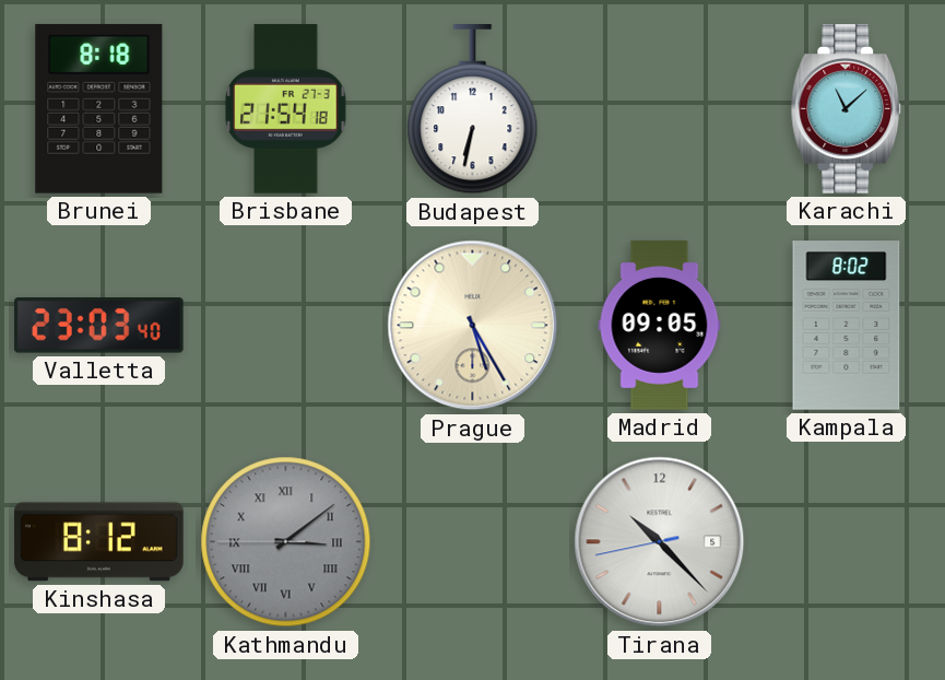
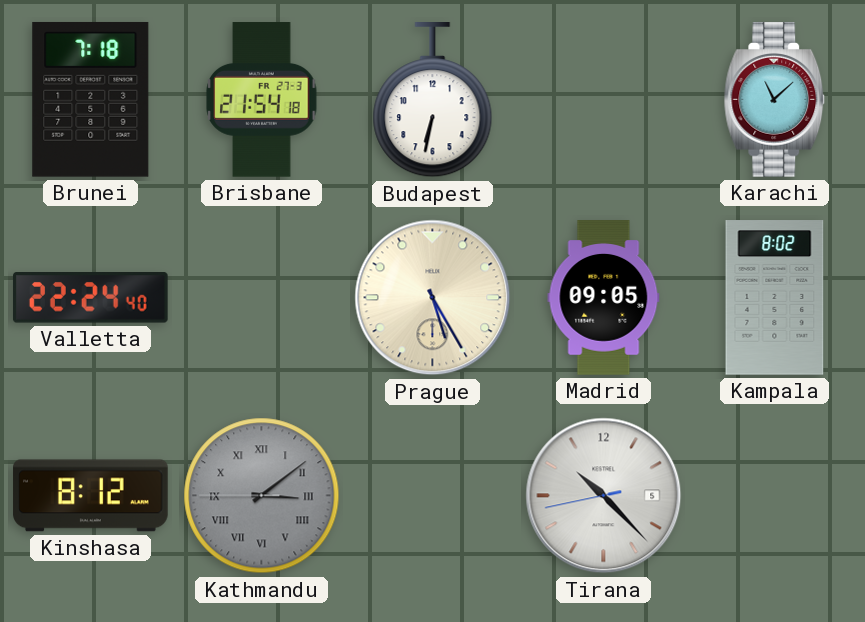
Brunei: 8:18 -> 7:18
Valletta: 23:03 -> 22:24
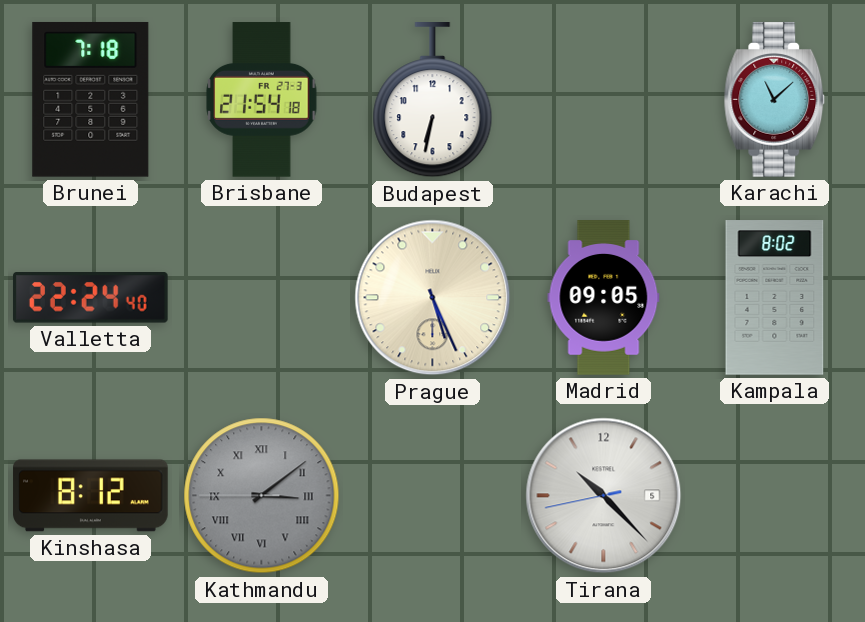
Prague: 5:25 -> 5:26
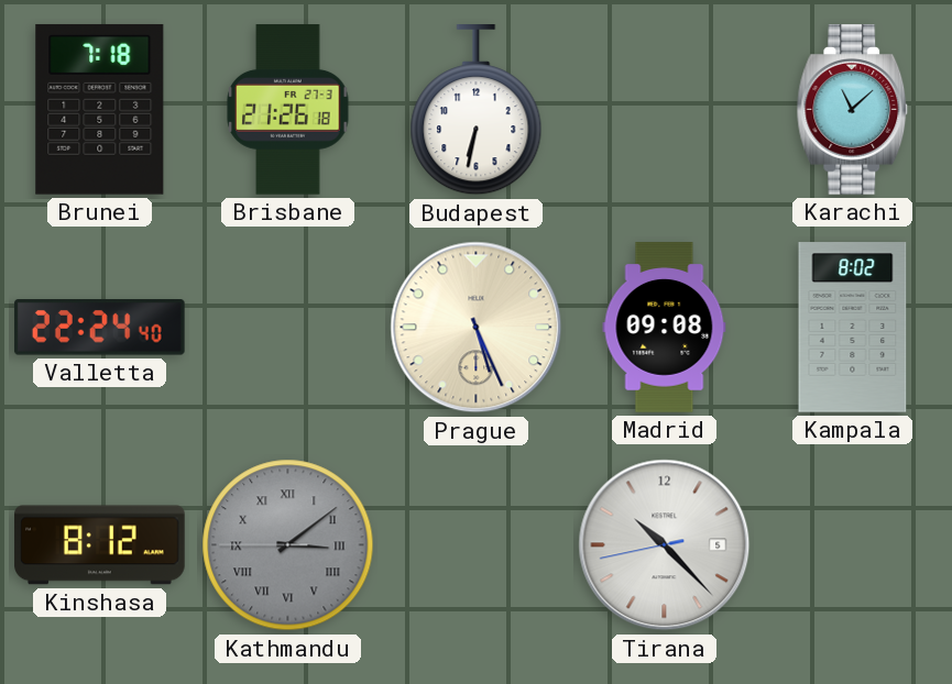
Brisbane: 21:54 -> 21:26
Madrid: 09:05 -> 09:08
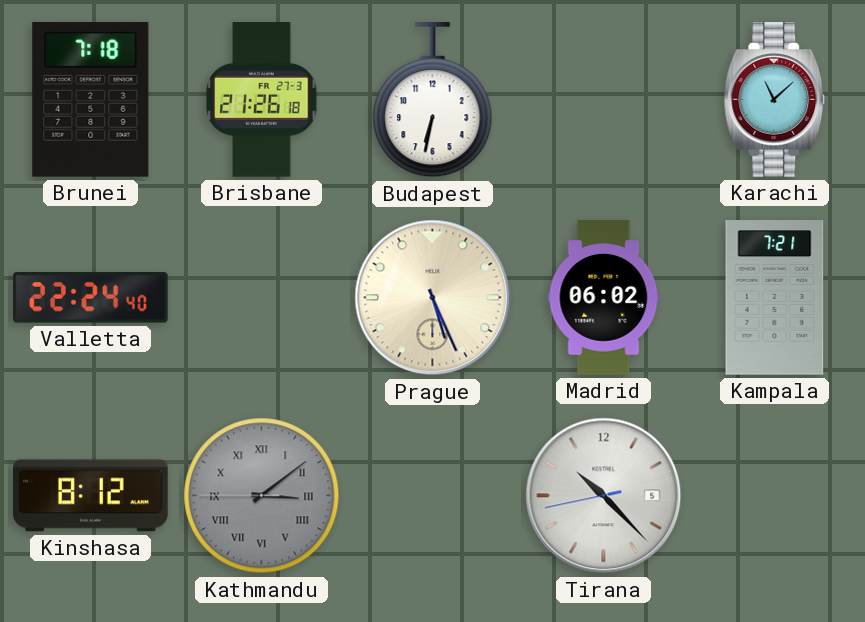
Madrid: 09:08 -> 06:02
Kampala: 8:02 -> 7:21
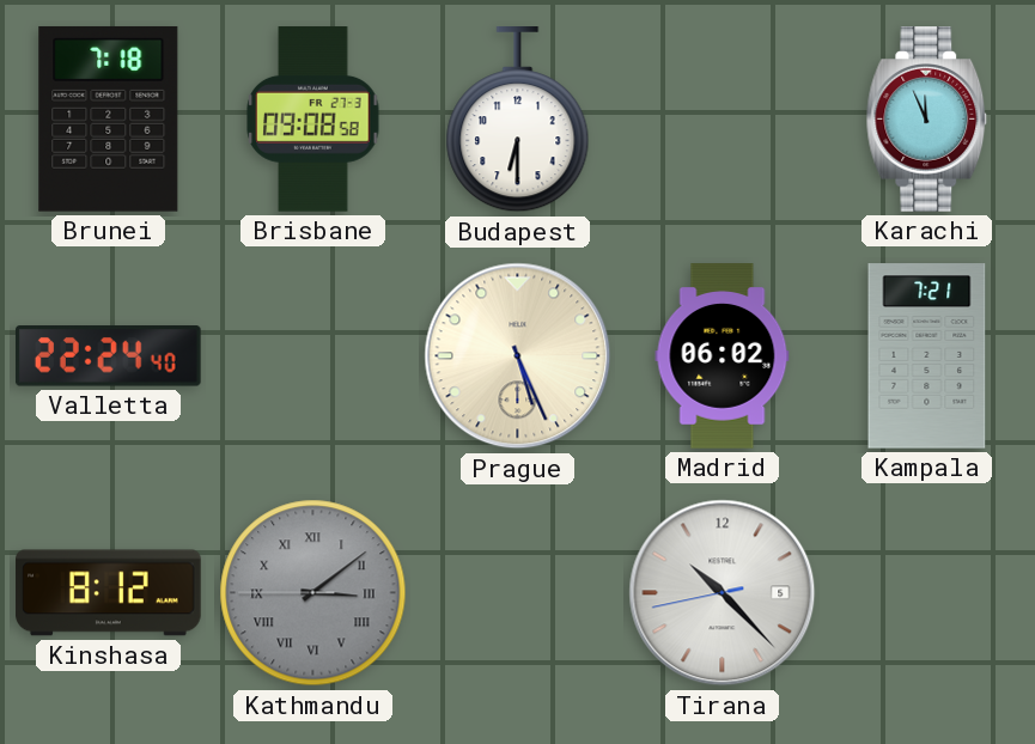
Brisbane: 21:26 -> 09:08
Budapest: 6:32 -> 6:30
Karachi: 11:08 -> 11:56
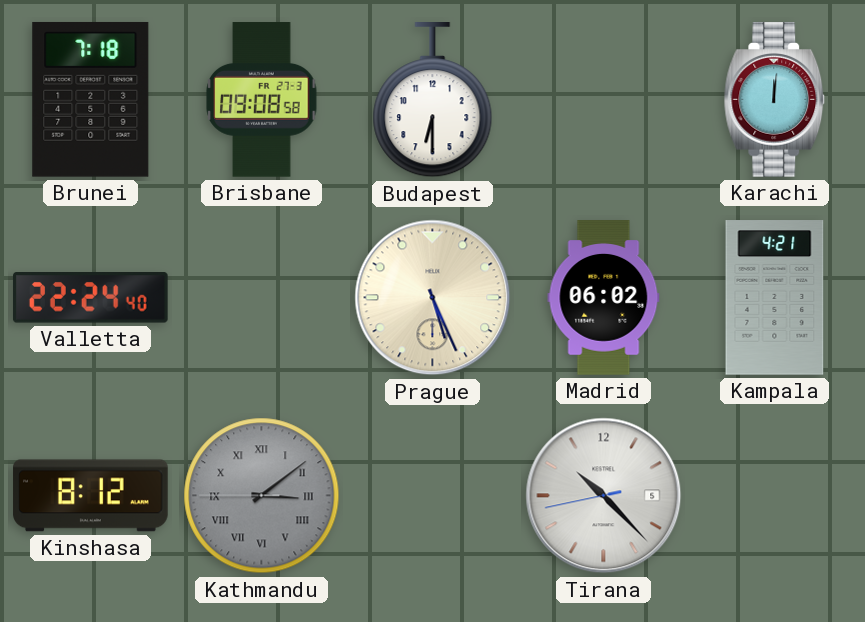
Karachi: 11:56 -> 12:01
Kampala: 7:21 -> 4:21
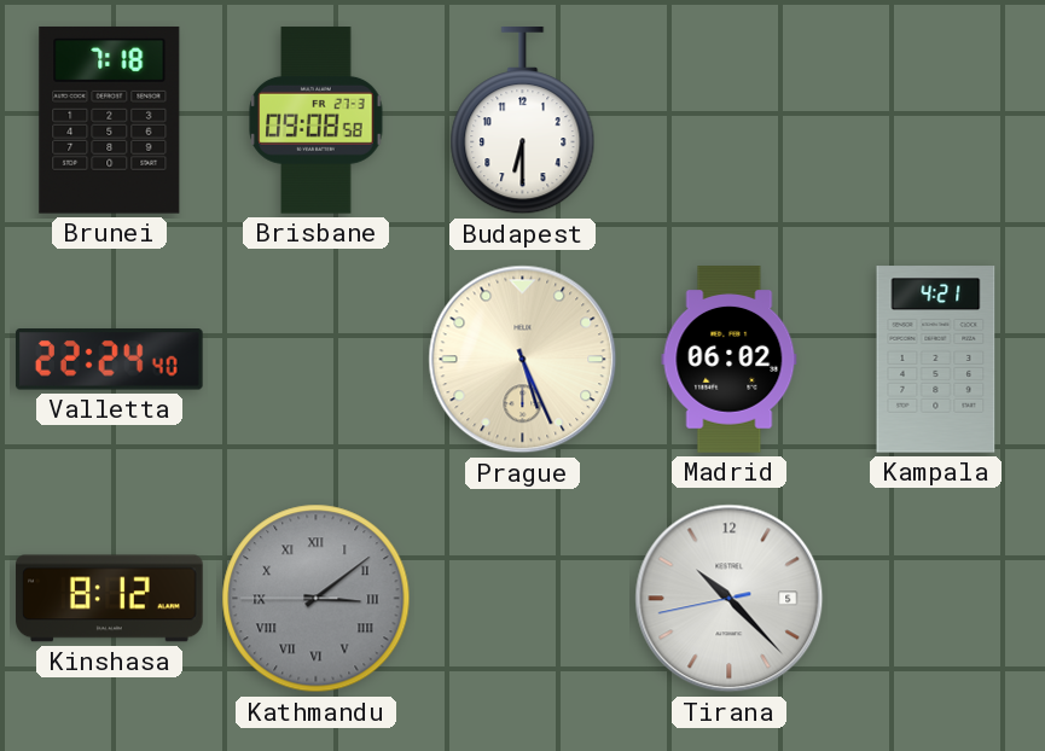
Karachi: 12:01 -> none
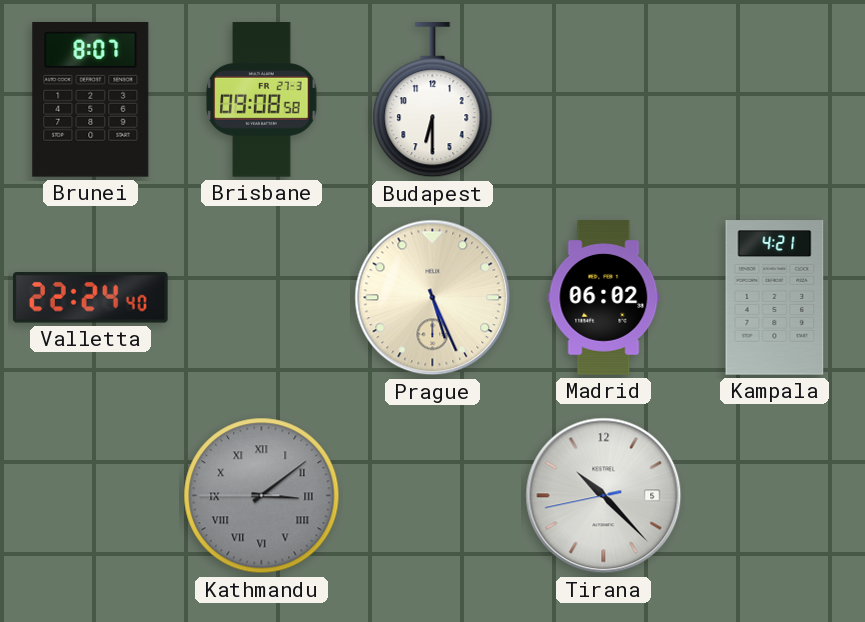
Brunei: 7:18 -> 8:07
Kinshasa: 8:12 -> none
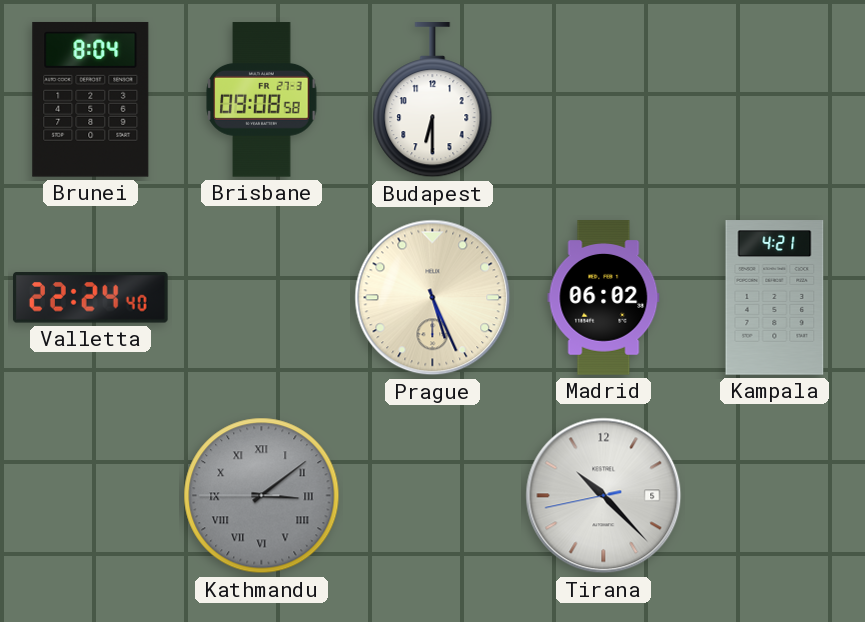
Brunei: 8:07 -> 8:04
